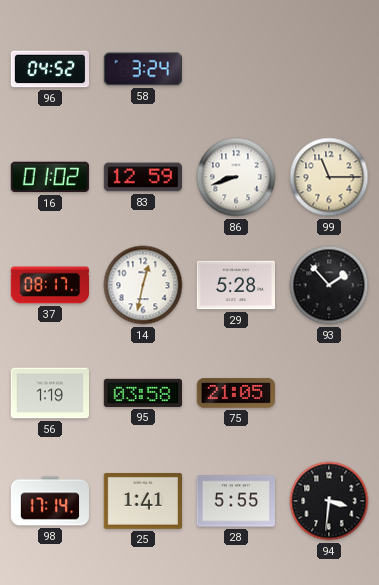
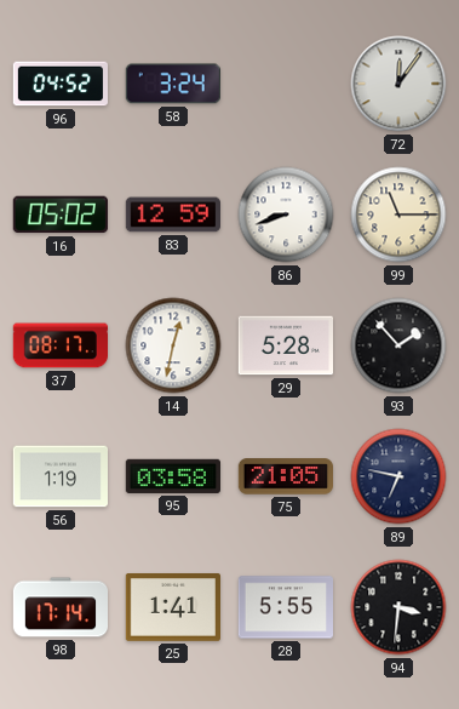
72: none -> 12:06
16: 01:02 -> 05:02
89: none -> 6:47
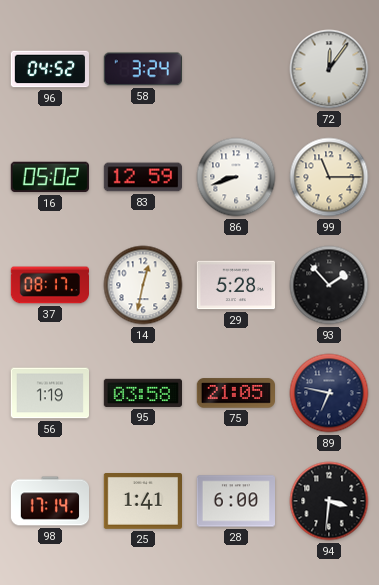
28: 5:55 -> 6:00
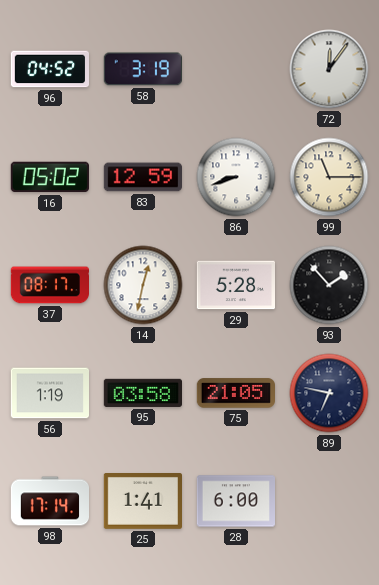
58: 3:24 -> 3:19
94: 3:31 -> none
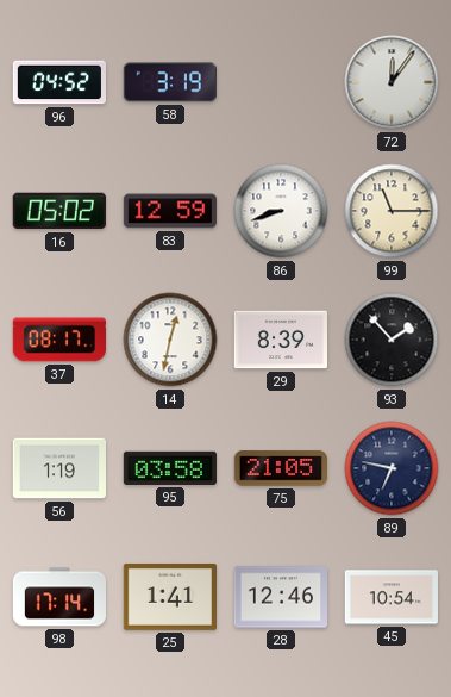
29: 5:28 -> 8:39
28: 6:00 -> 12:46
45: none -> 10:54
